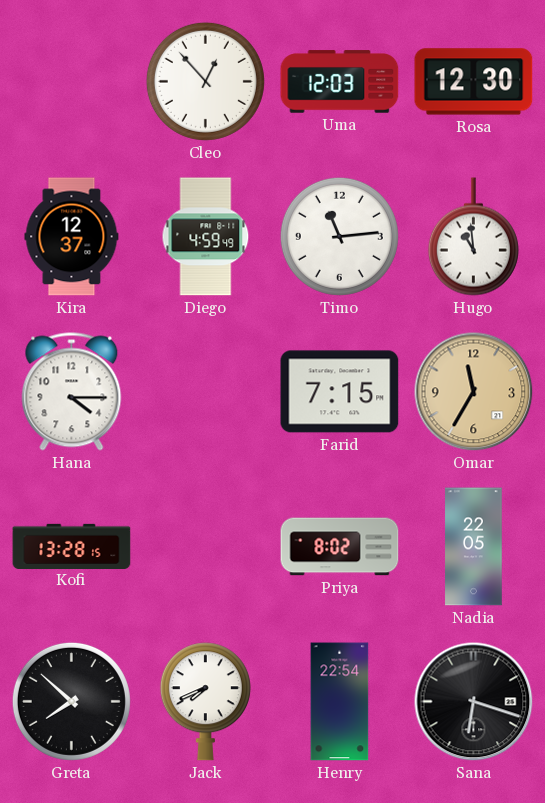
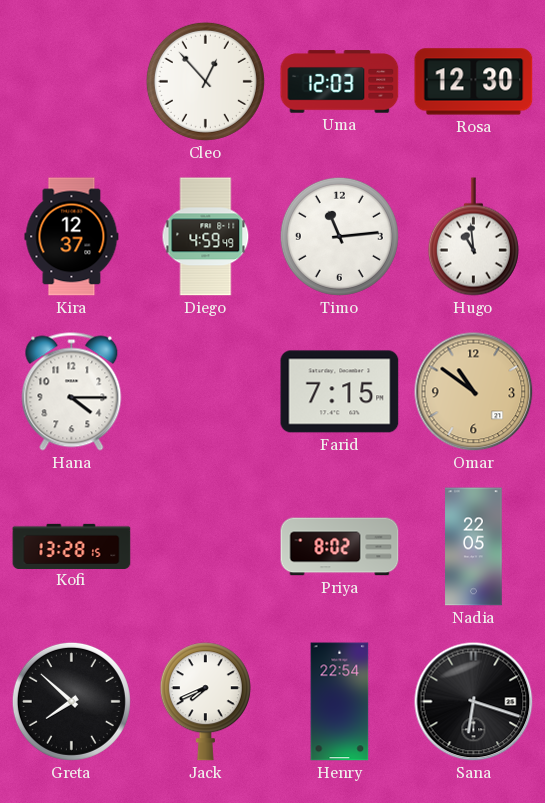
Omar: 11:35 -> 10:51
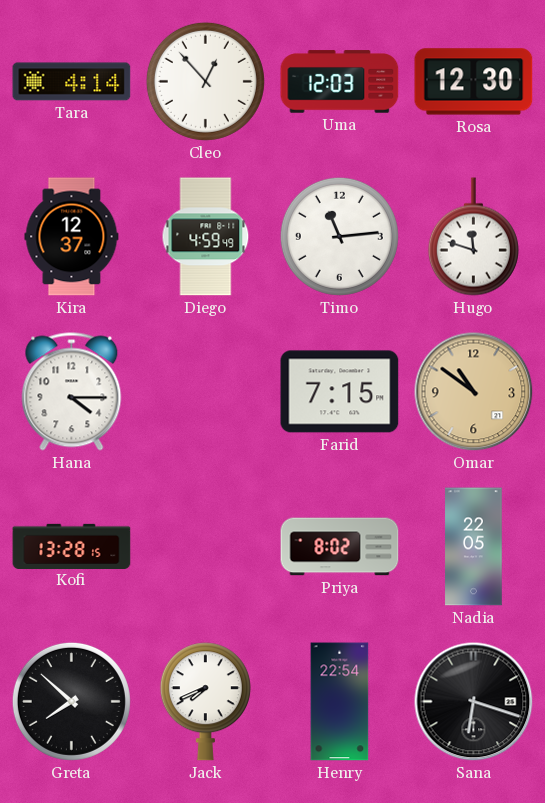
Tara: none -> 4:14
Hugo: 10:59 -> 11:48
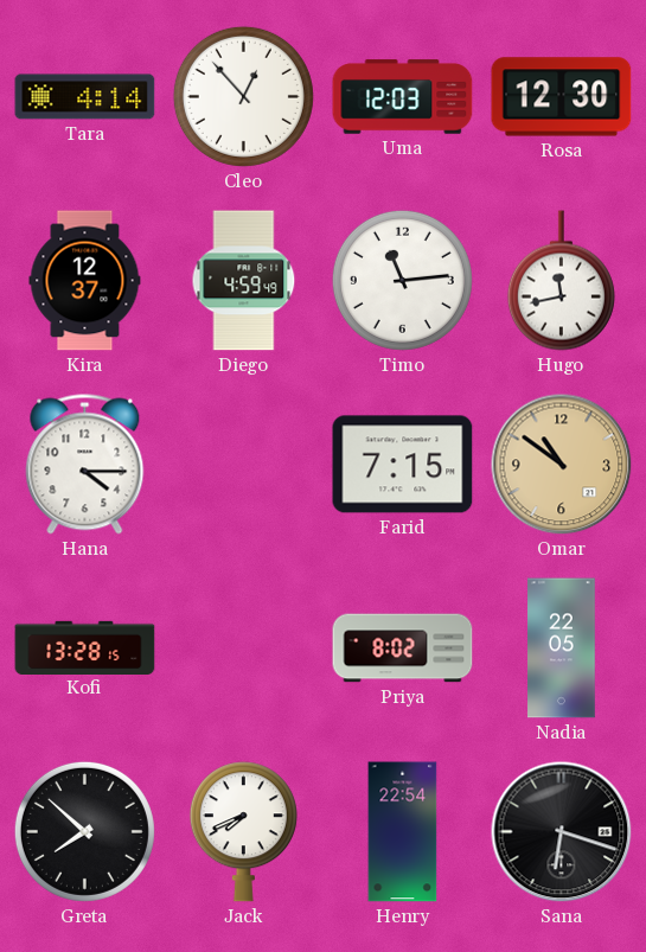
Hugo: 11:48 -> 11:43
